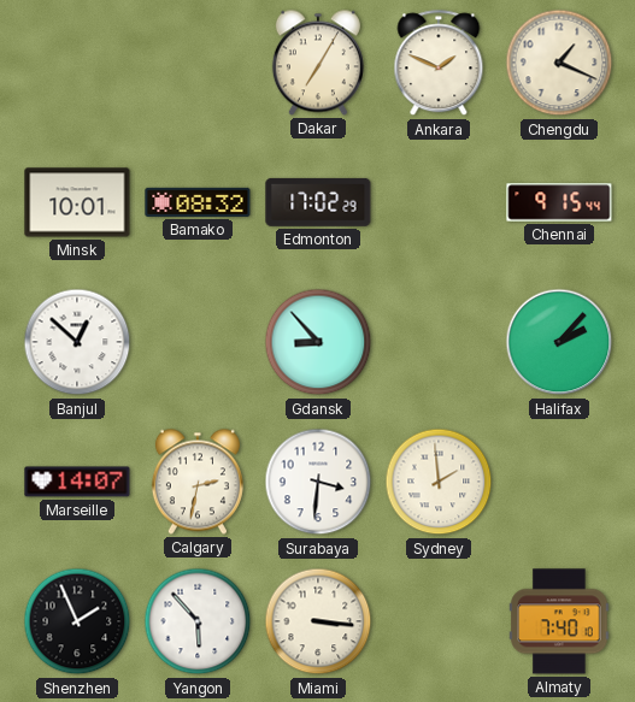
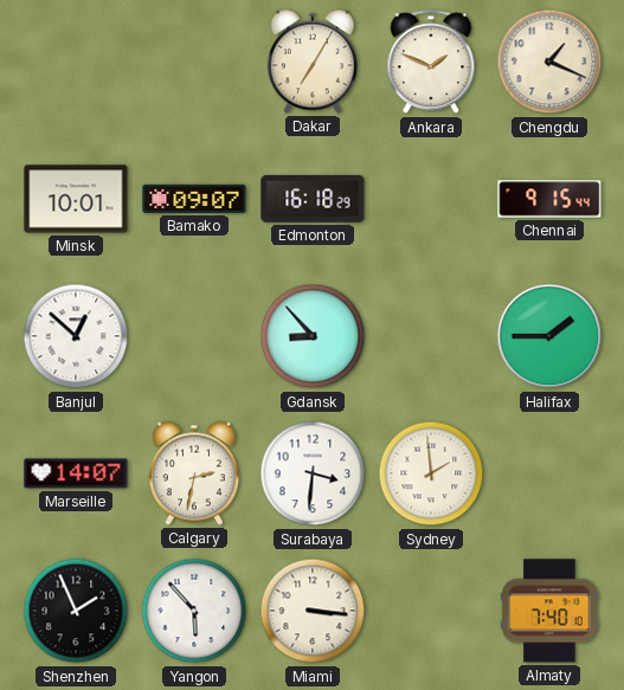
Bamako: 08:32 -> 09:07
Edmonton: 17:02 -> 16:18
Halifax: 2:07 -> 1:45
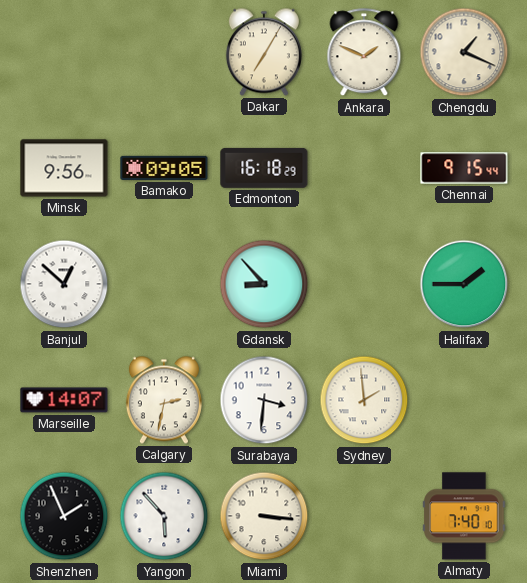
Minsk: 10:01 -> 9:56
Bamako: 09:07 -> 09:05
